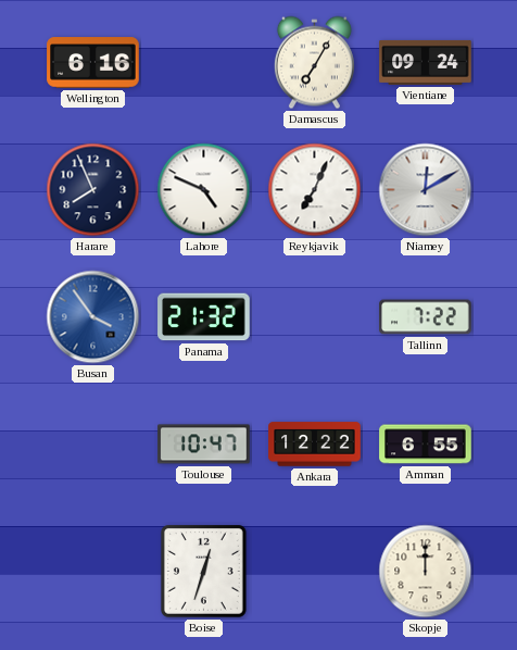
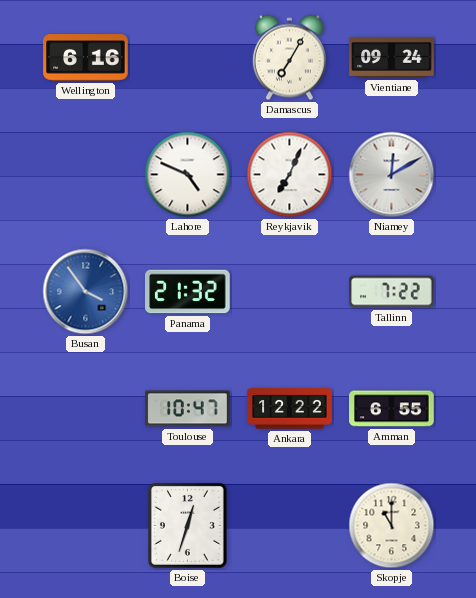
Harare: 7:56 -> none
Skopje: 12:00 -> 11:00
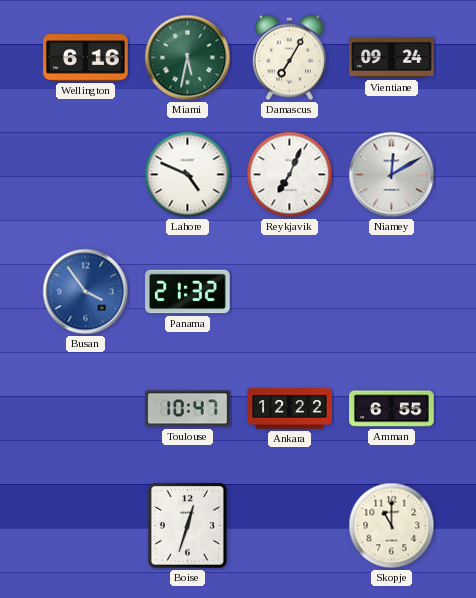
Miami: none -> 5:32
Tallinn: 7:22 -> none
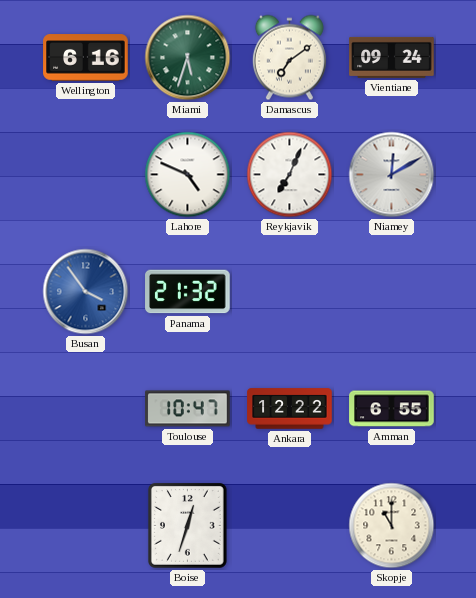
Miami: 5:32 -> 5:33
Damascus: 7:05 -> 7:09
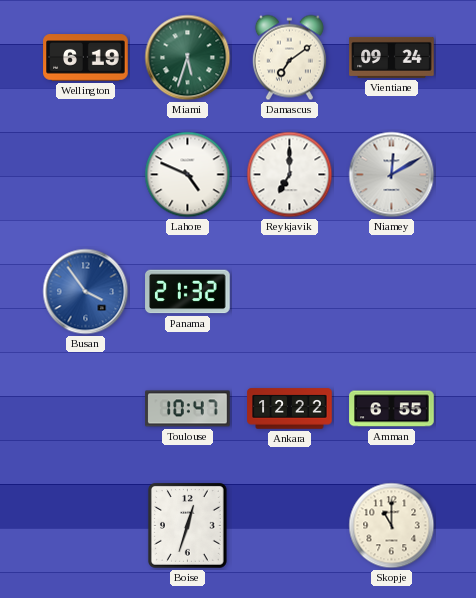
Wellington: 6:16 -> 6:19
Reykjavik: 7:04 -> 7:00
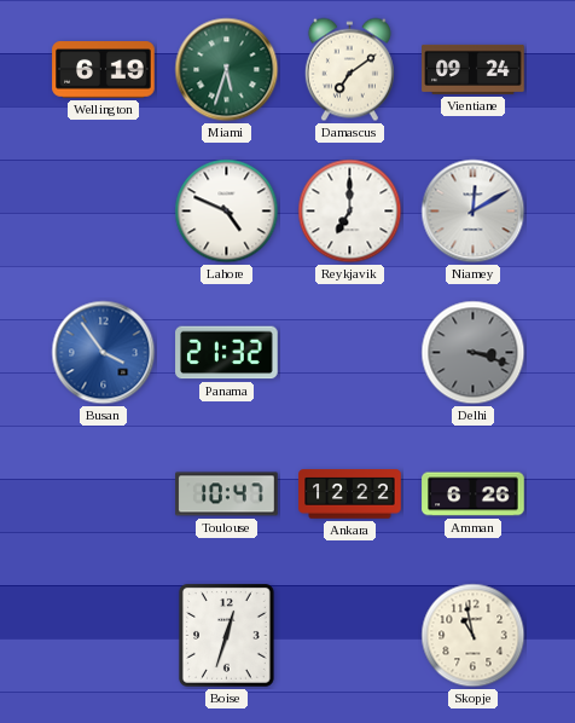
Delhi: none -> 3:18
Amman: 6:55 -> 6:26
Skopje: 11:00 -> 10:58
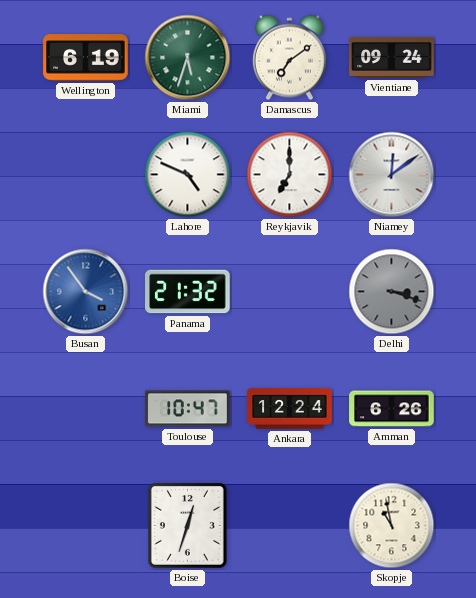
Niamey: 12:10 -> 12:09
Ankara: 12:22 -> 12:24
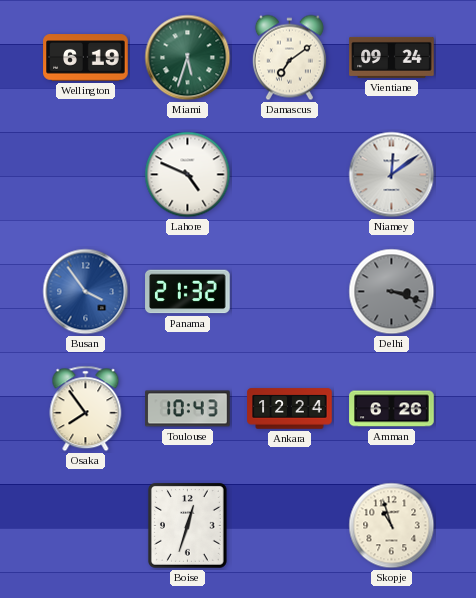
Reykjavik: 7:00 -> none
Osaka: none -> 7:54
Toulouse: 10:47 -> 10:43
Skopje: 10:58 -> 10:57
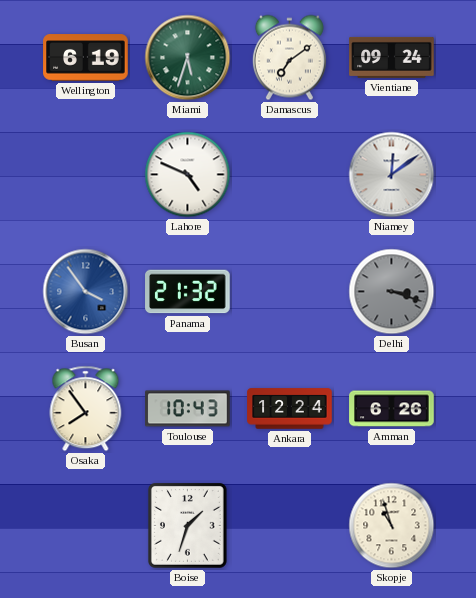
Boise: 12:33 -> 1:33
